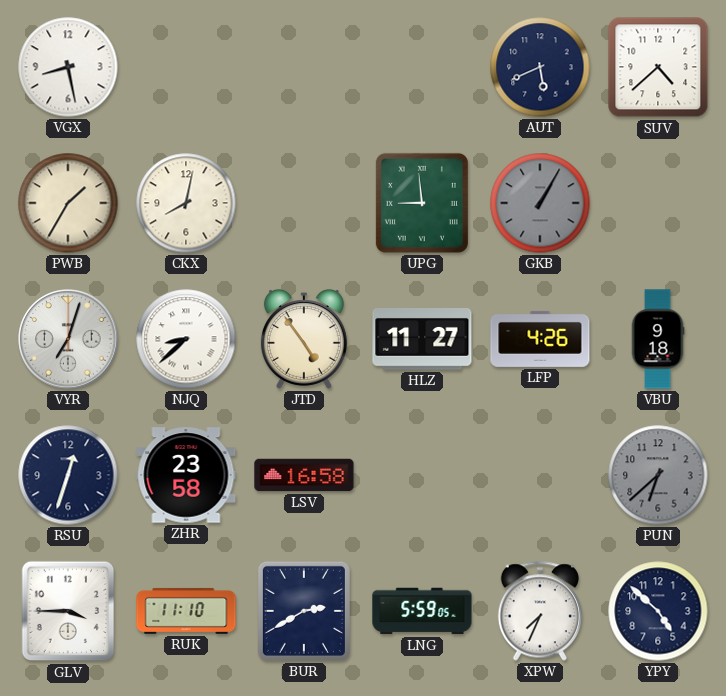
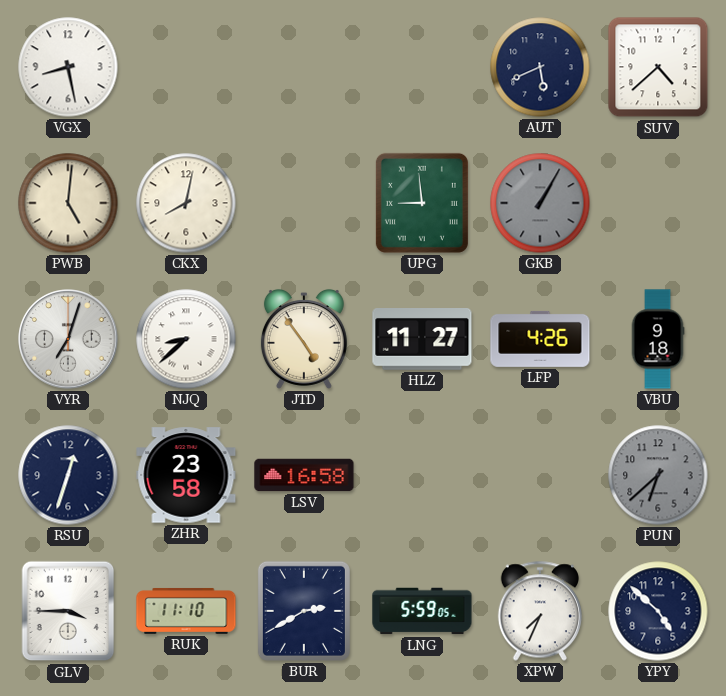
PWB: 1:35 -> 5:01
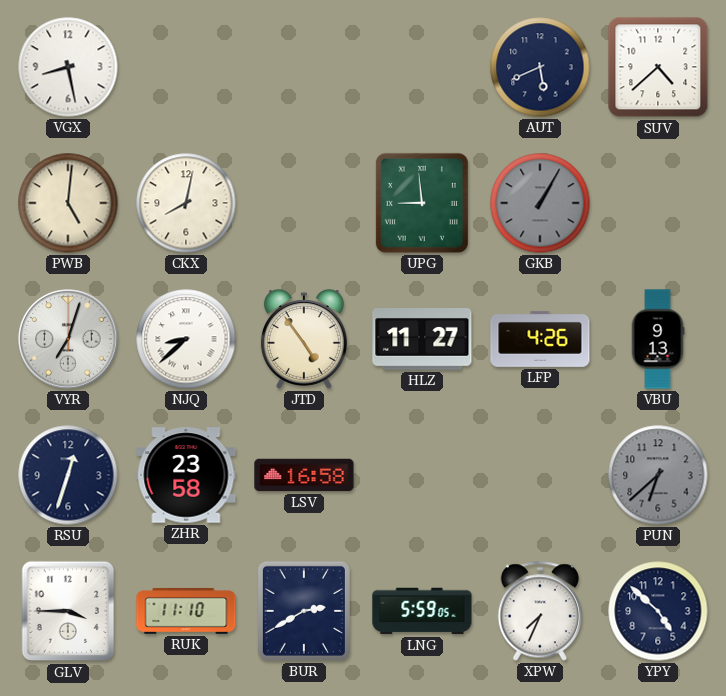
VBU: 9:18 -> 9:13
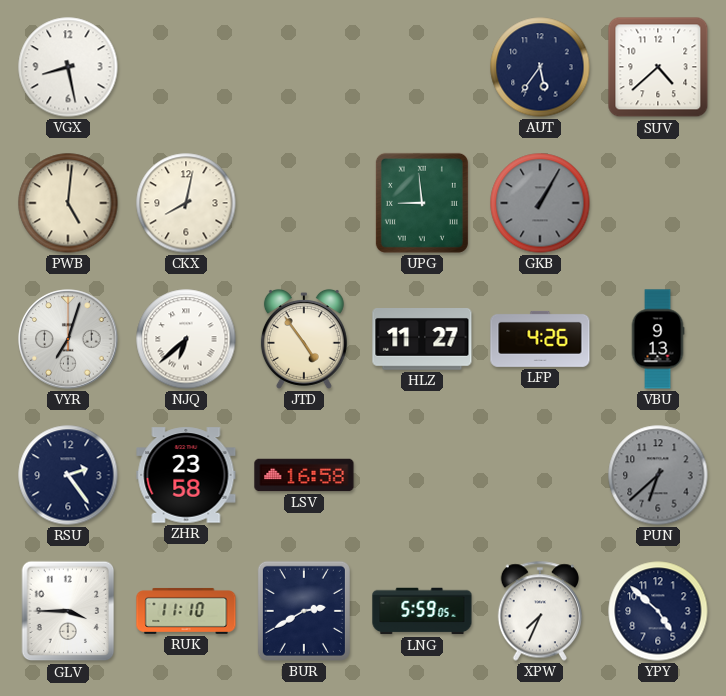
AUT: 5:41 -> 5:36
NJQ: 8:38 -> 6:38
RSU: 12:33 -> 2:24
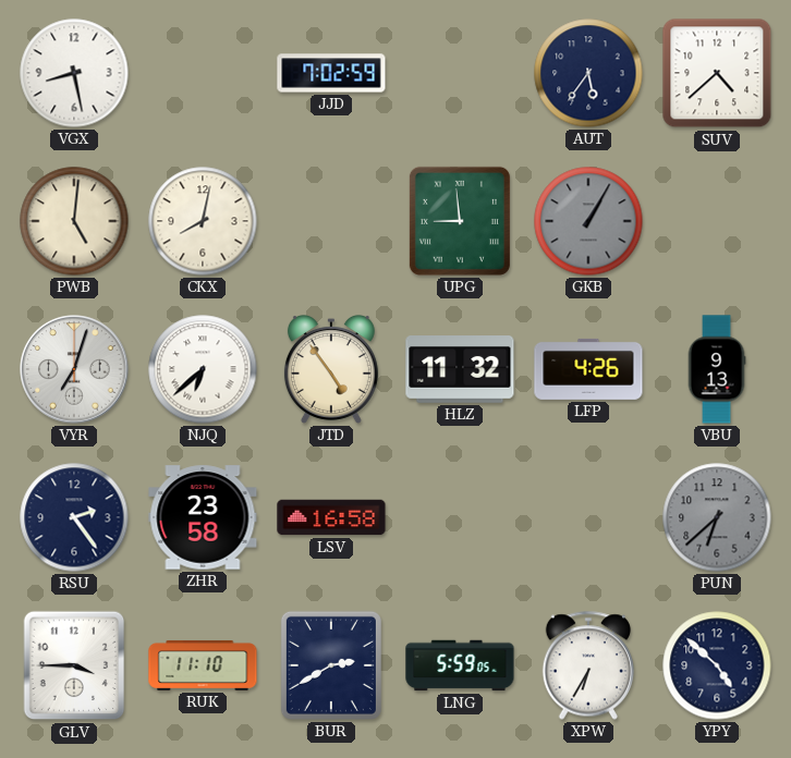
JJD: none -> 7:02
HLZ: 11:27 -> 11:32
XPW: 7:34 -> 6:35
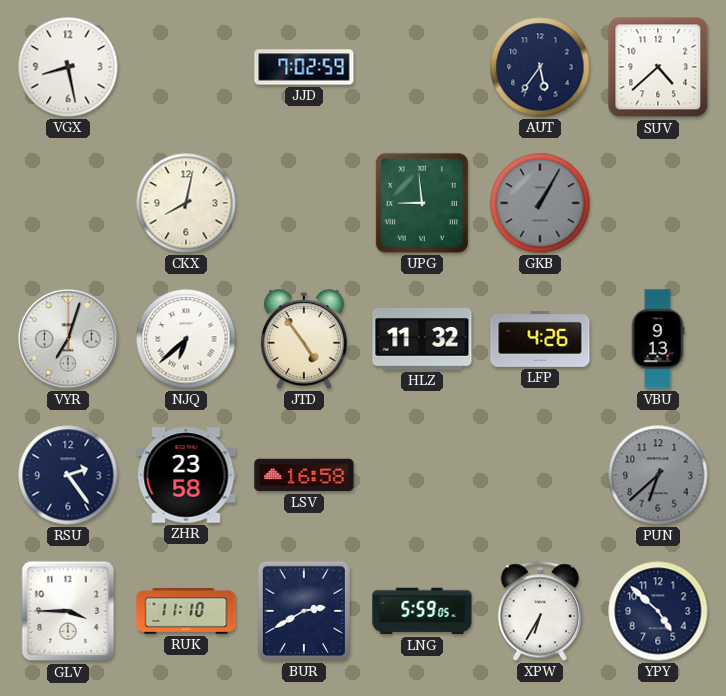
PWB: 5:01 -> none
